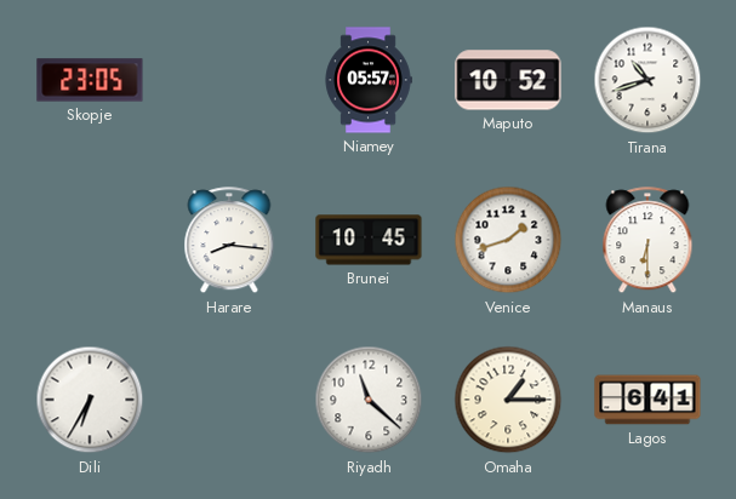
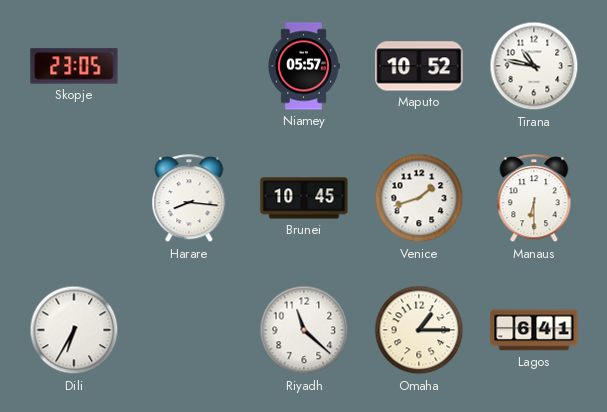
Tirana: 10:42 -> 10:47
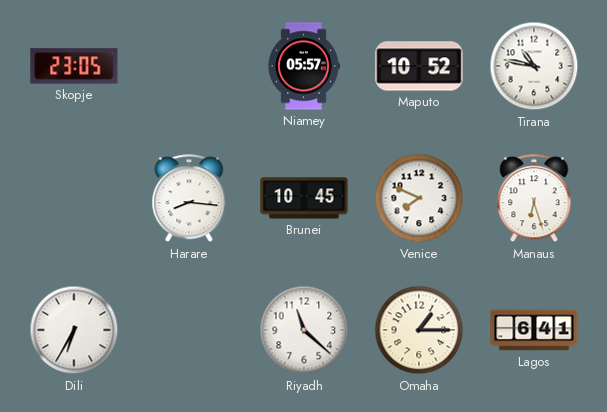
Venice: 1:42 -> 7:49
Manaus: 6:30 -> 6:27
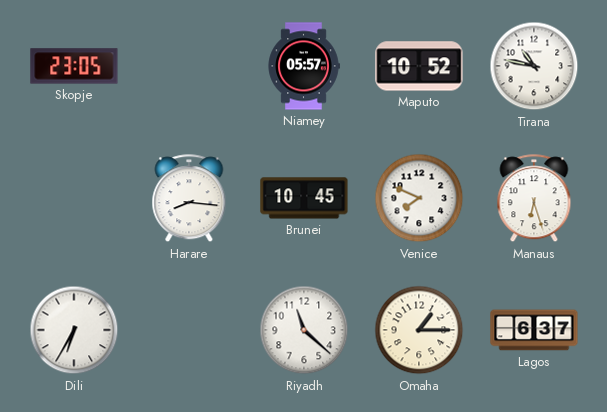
Lagos: 6:41 -> 6:37
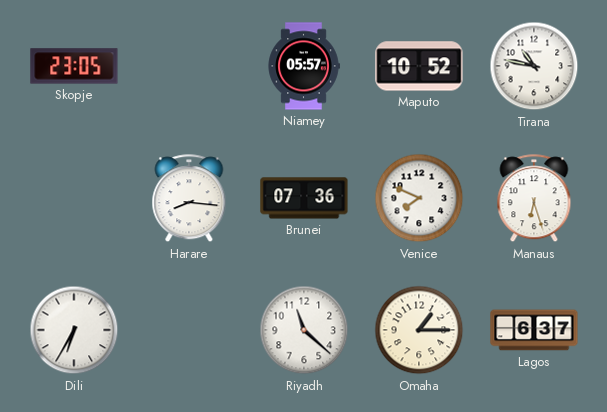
Brunei: 10:45 -> 07:36
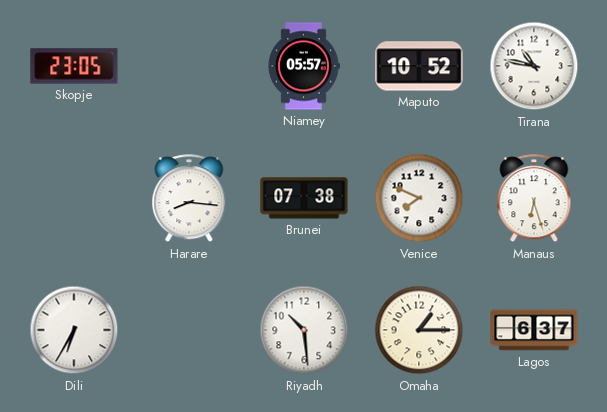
Brunei: 07:36 -> 07:38
Riyadh: 11:22 -> 10:29
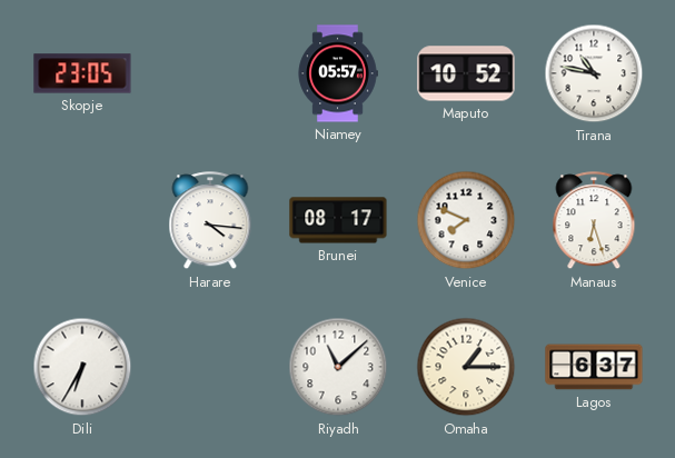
Harare: 8:16 -> 4:16
Brunei: 07:38 -> 08:17
Riyadh: 10:29 -> 11:08
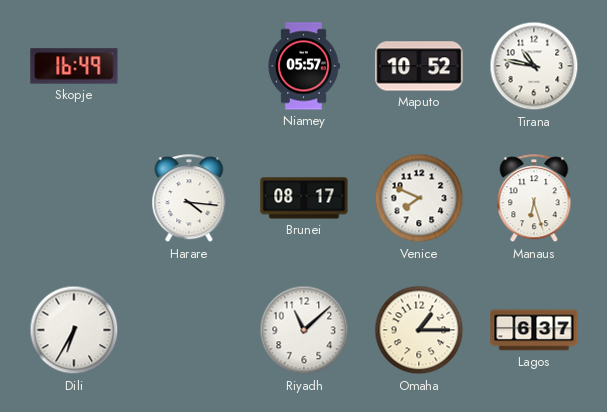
Skopje: 23:05 -> 16:49
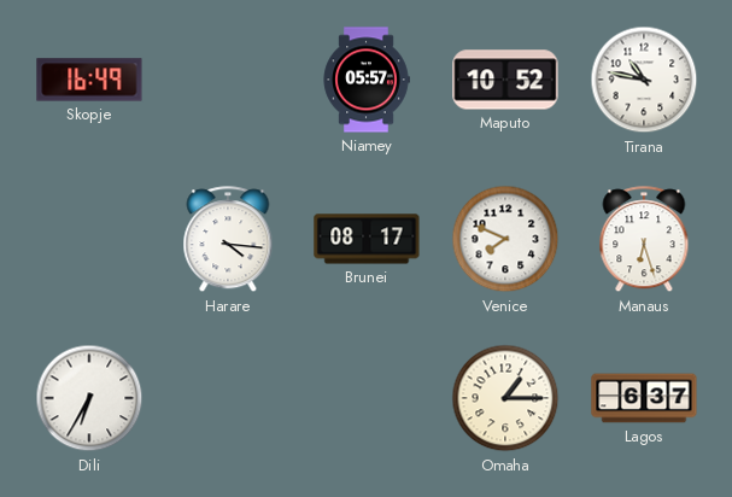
Riyadh: 11:08 -> none
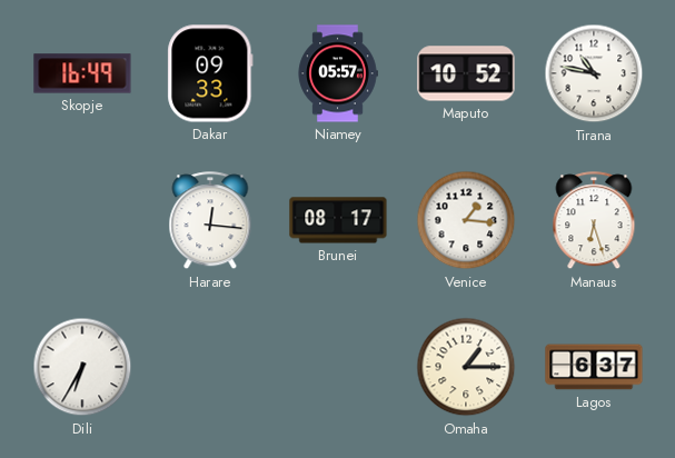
Dakar: none -> 09:33
Harare: 4:16 -> 12:16
Venice: 7:49 -> 1:16
